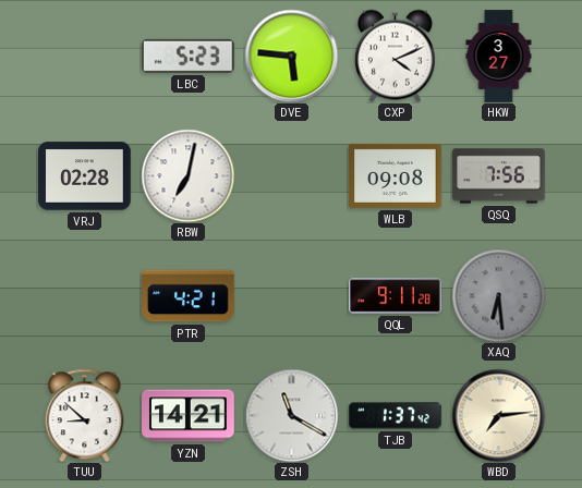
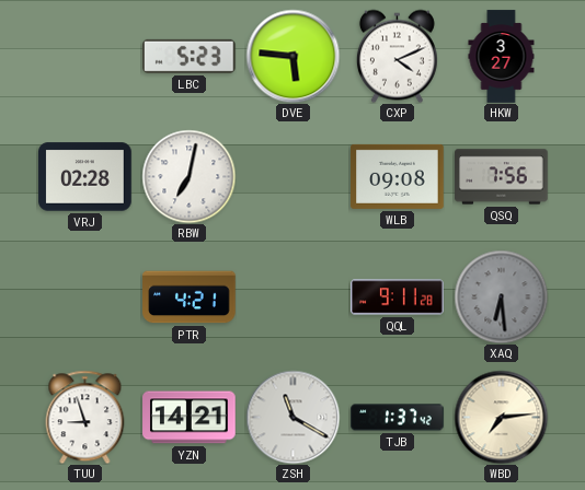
TUU: 8:52 -> 8:57
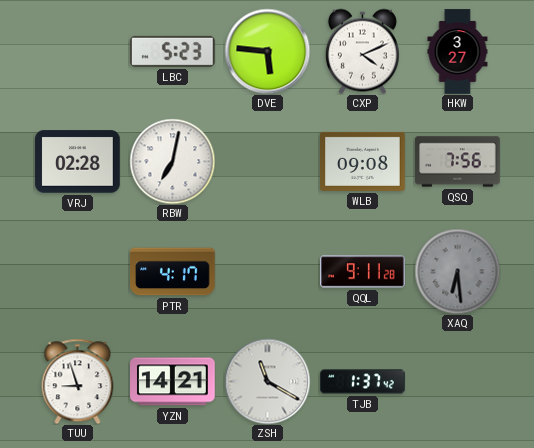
PTR: 4:21 -> 4:17
WBD: 7:14 -> none
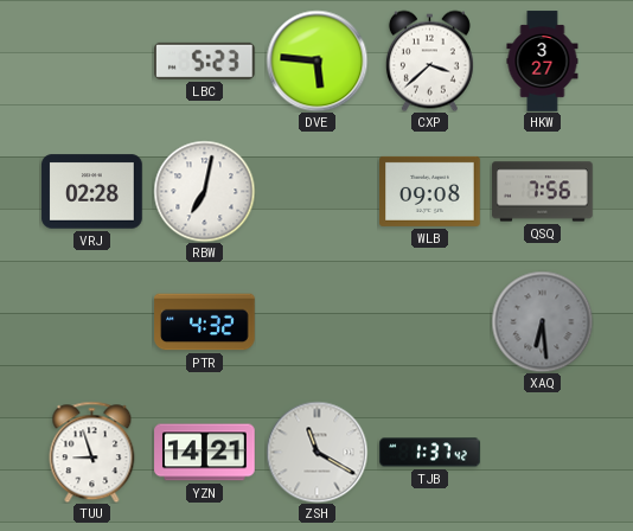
CXP: 4:11 -> 3:38
PTR: 4:17 -> 4:32
QQL: 9:11 -> none
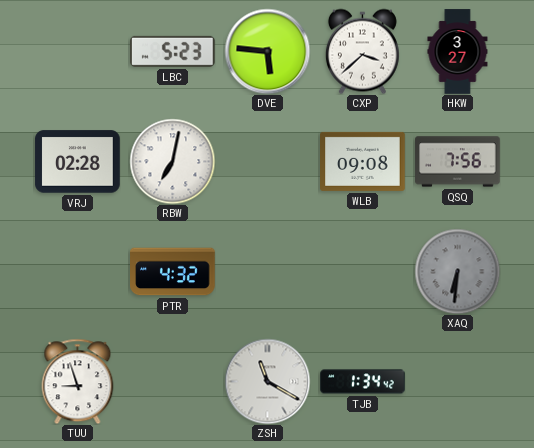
XAQ: 6:29 -> 6:31
YZN: 14:21 -> none
TJB: 1:37 -> 1:34
